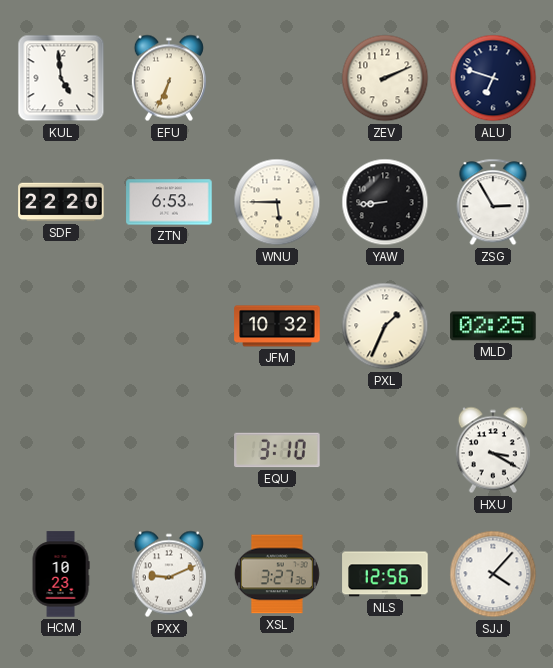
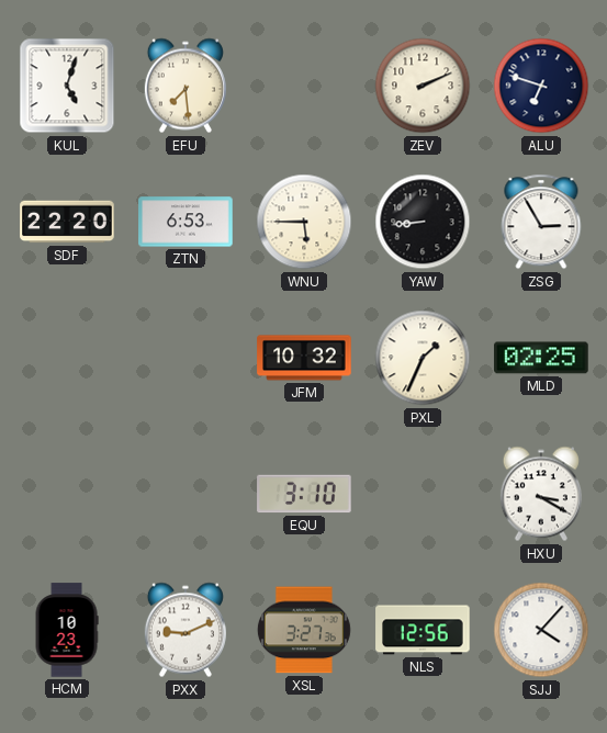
KUL: 4:59 -> 5:03
EFU: 6:34 -> 7:29
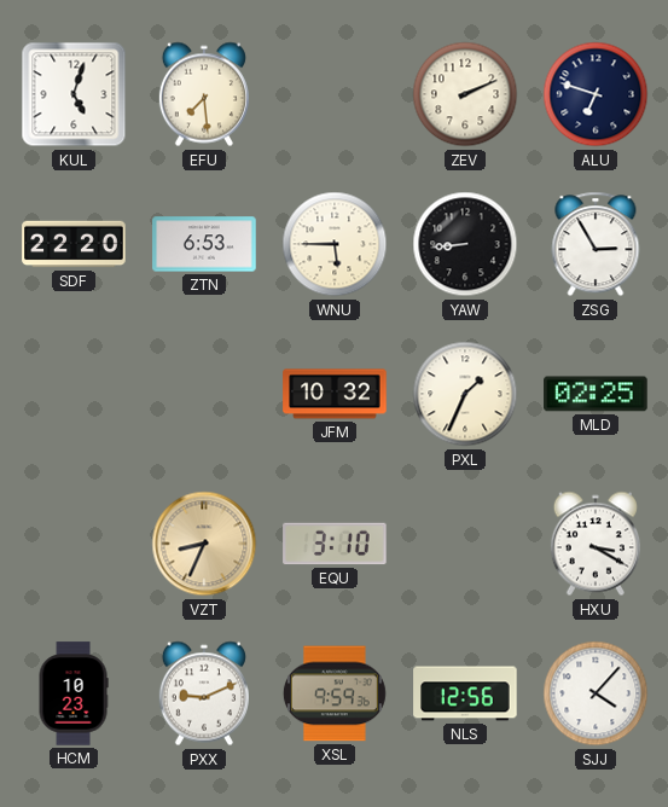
VZT: none -> 8:34
XSL: 3:27 -> 9:59
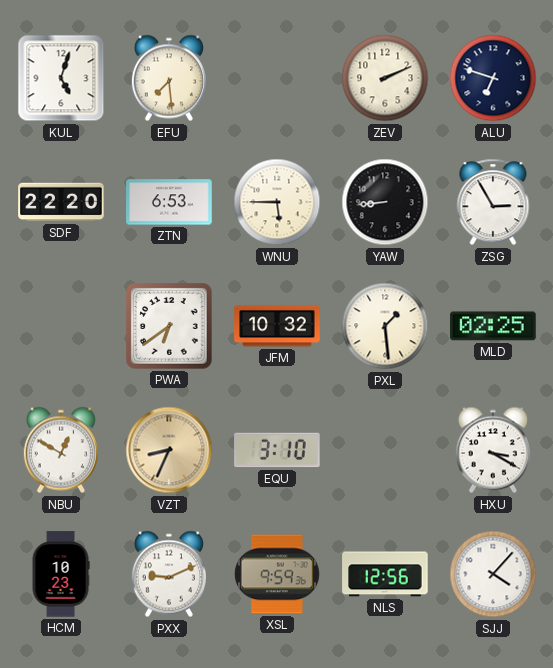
PWA: none -> 6:39
PXL: 1:34 -> 1:29
NBU: none -> 12:50
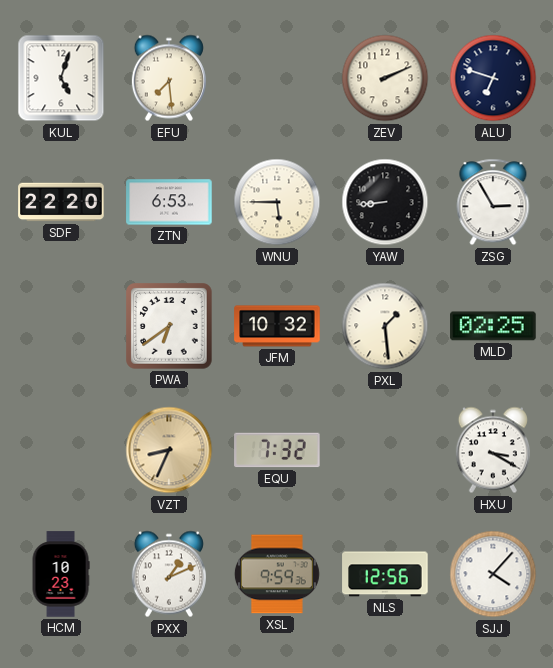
NBU: 12:50 -> none
EQU: 3:10 -> 7:32
PXX: 9:11 -> 1:11
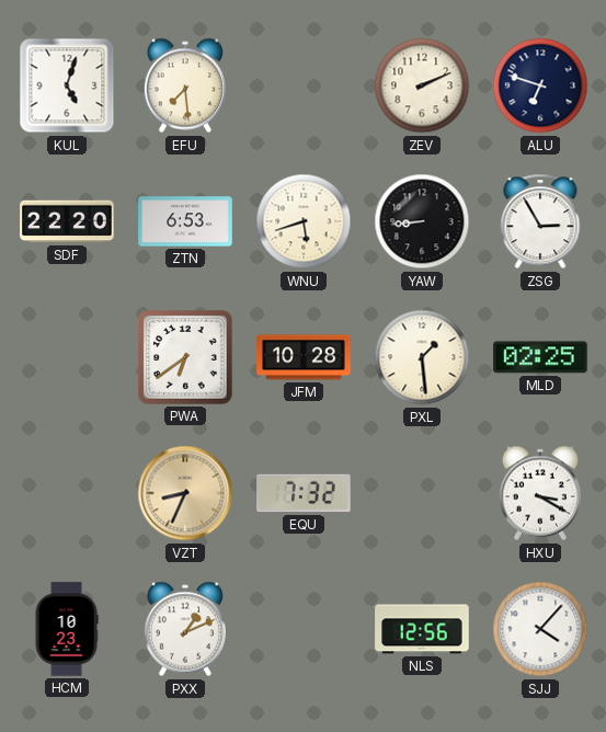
WNU: 5:45 -> 5:42
JFM: 10:32 -> 10:28
XSL: 9:59 -> none
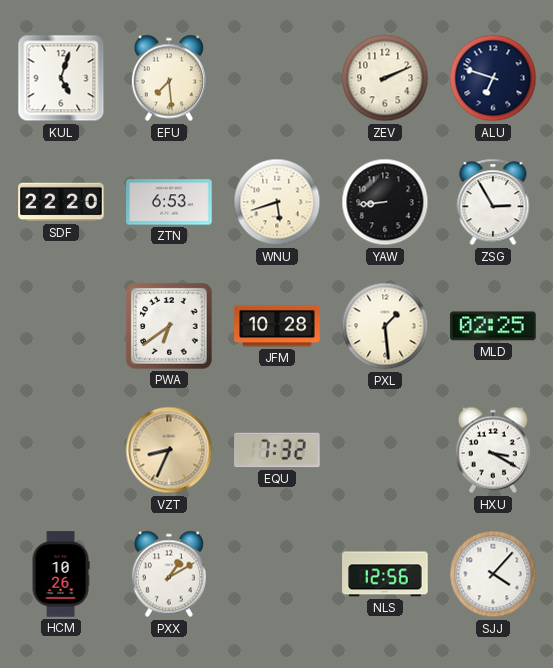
HCM: 10:23 -> 10:26
PXX: 1:11 -> 1:10
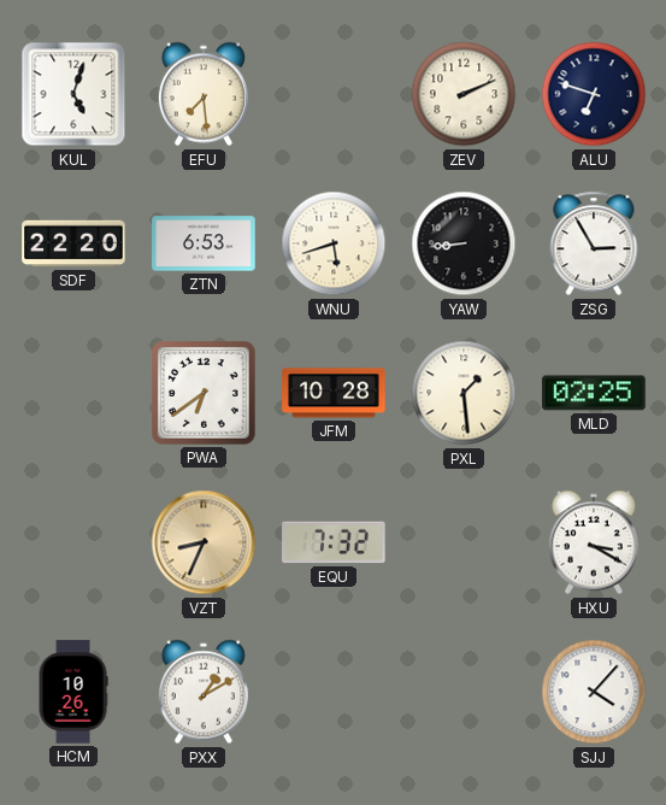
NLS: 12:56 -> none
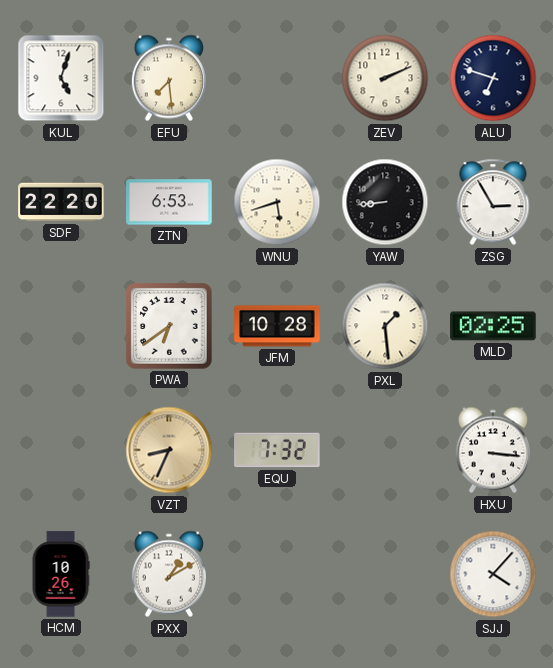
HXU: 3:20 -> 3:16
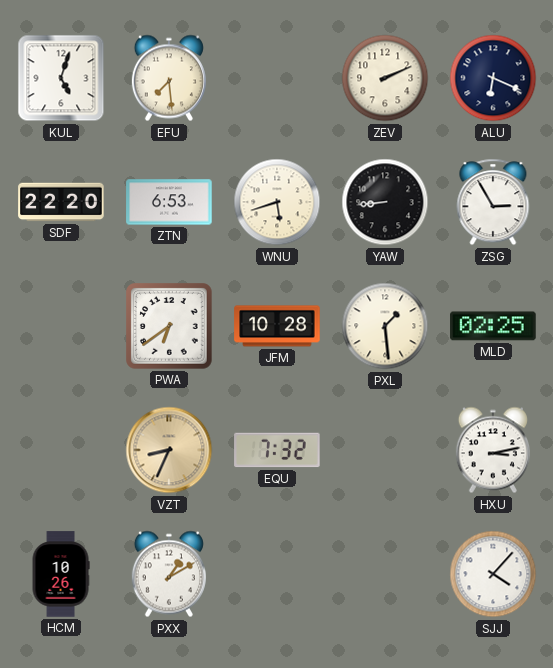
ALU: 6:48 -> 6:19
HXU: 3:16 -> 3:13
